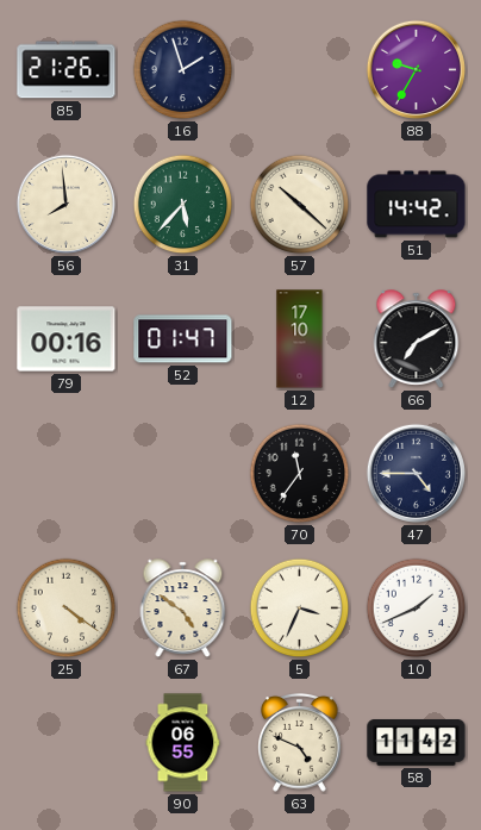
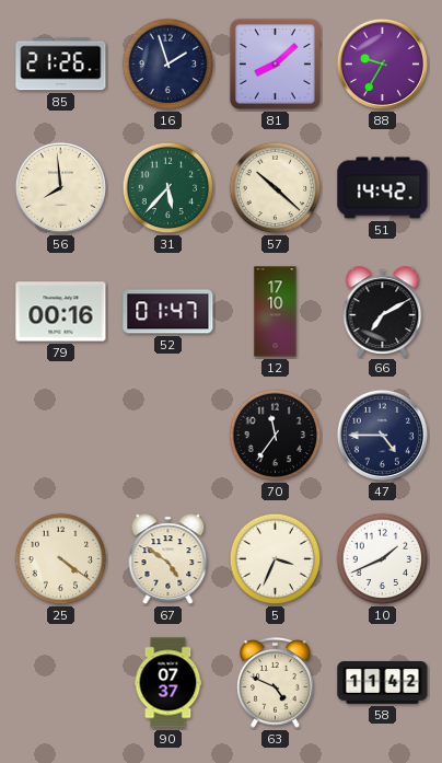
81: none -> 8:08
90: 06:55 -> 07:37
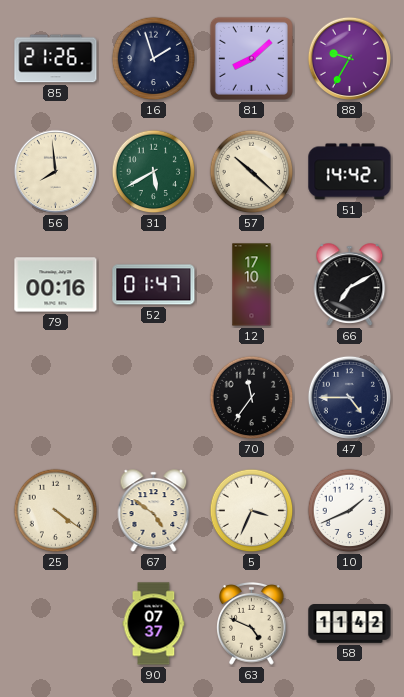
31: 5:37 -> 5:40
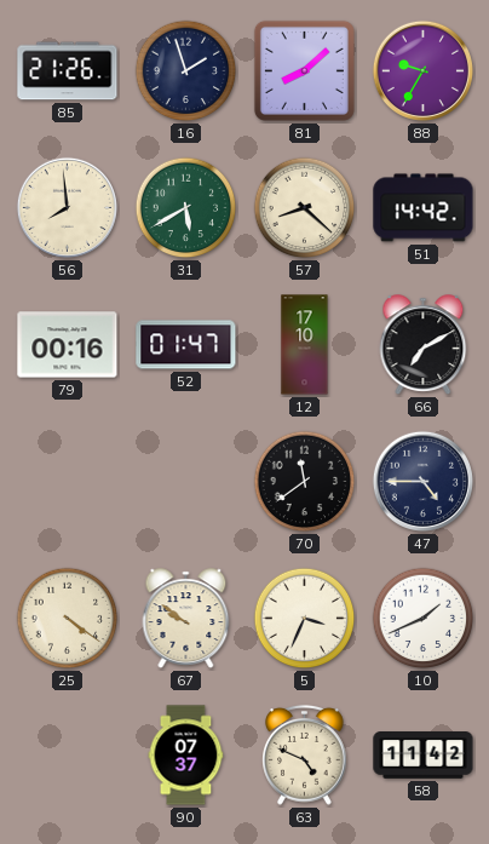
57: 10:22 -> 8:22
70: 11:36 -> 11:39
67: 4:51 -> 9:51
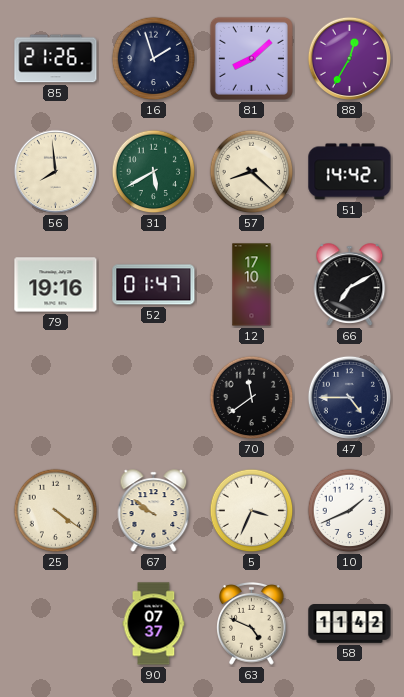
88: 9:35 -> 12:35
79: 00:16 -> 19:16
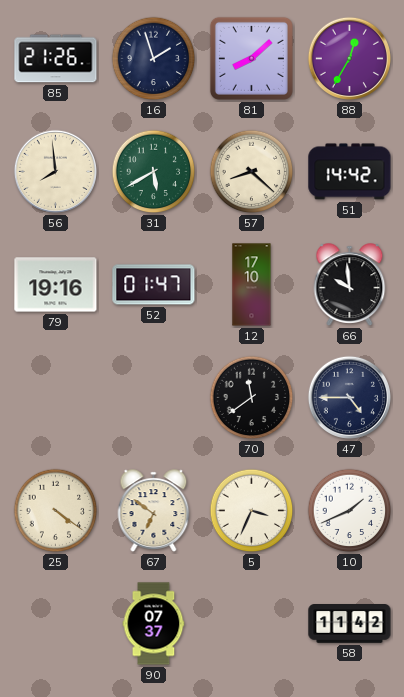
66: 7:10 -> 9:59
67: 9:51 -> 6:51
63: 4:49 -> none
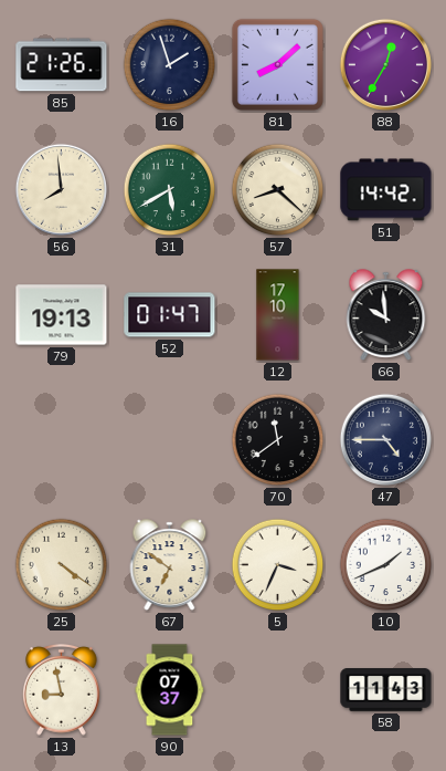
79: 19:16 -> 19:13
13: none -> 8:58
58: 11:42 -> 11:43
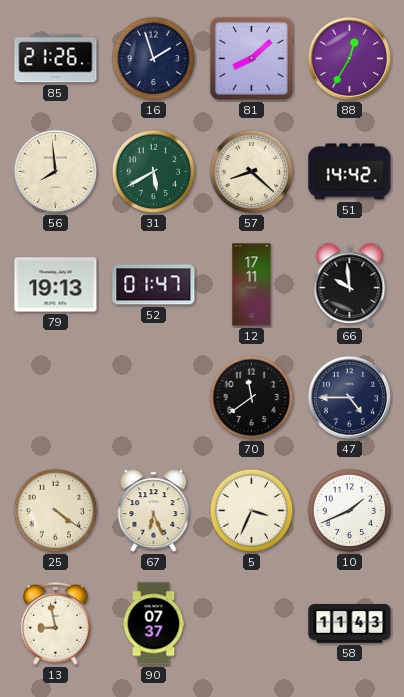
12: 17:10 -> 17:11
67: 6:51 -> 6:26
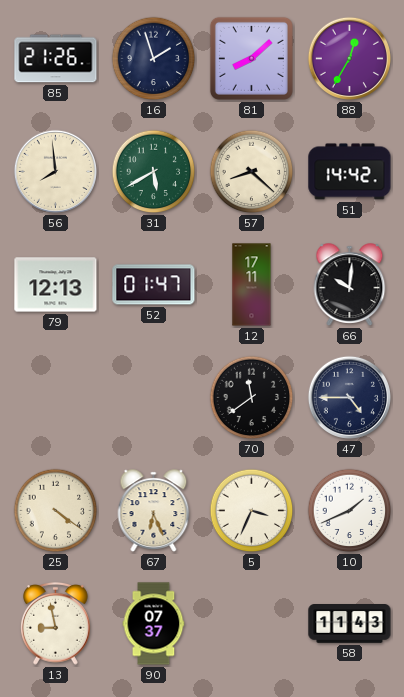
79: 19:13 -> 12:13
66: 9:59 -> 10:01
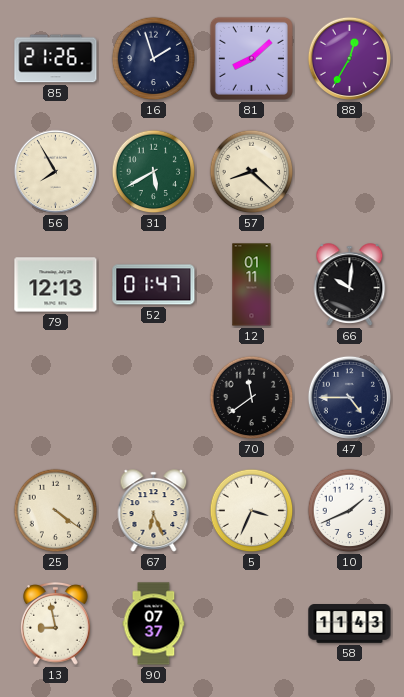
56: 7:59 -> 7:55
51: 14:42 -> none
12: 17:11 -> 01:11
